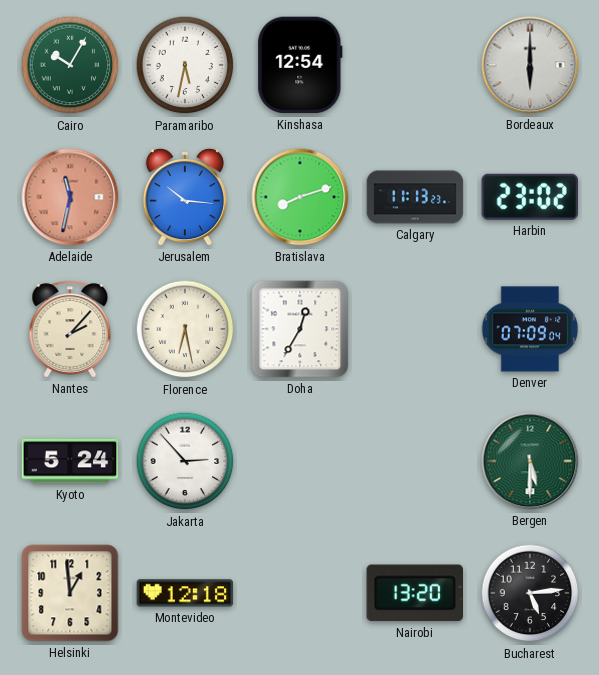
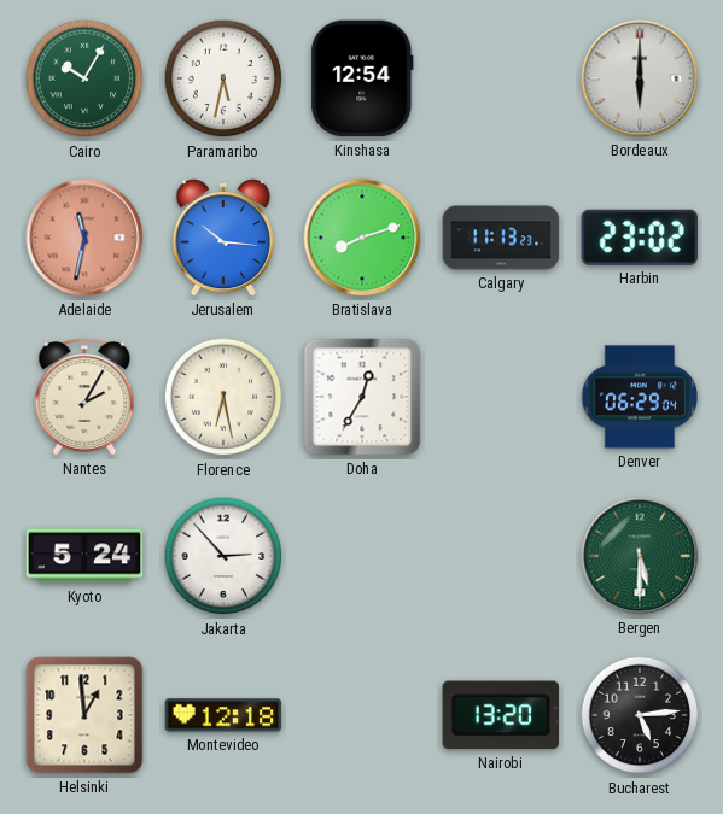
Nantes: 2:07 -> 2:05
Denver: 07:09 -> 06:29
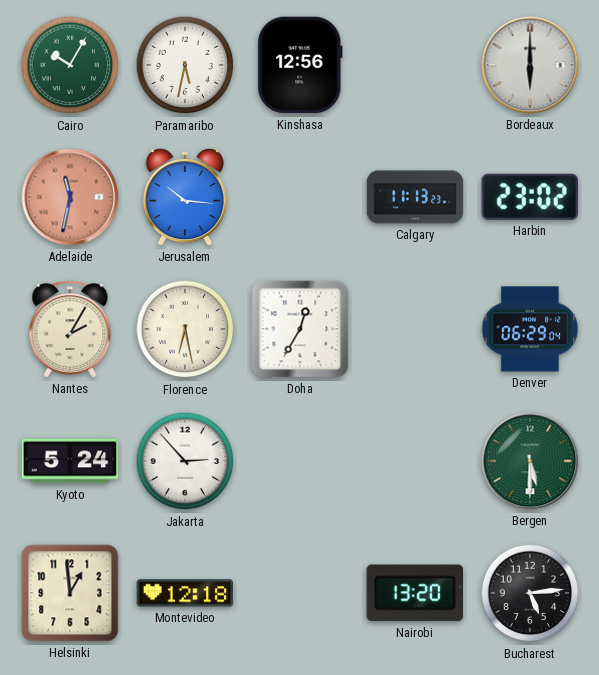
Kinshasa: 12:54 -> 12:56
Bratislava: 8:12 -> none
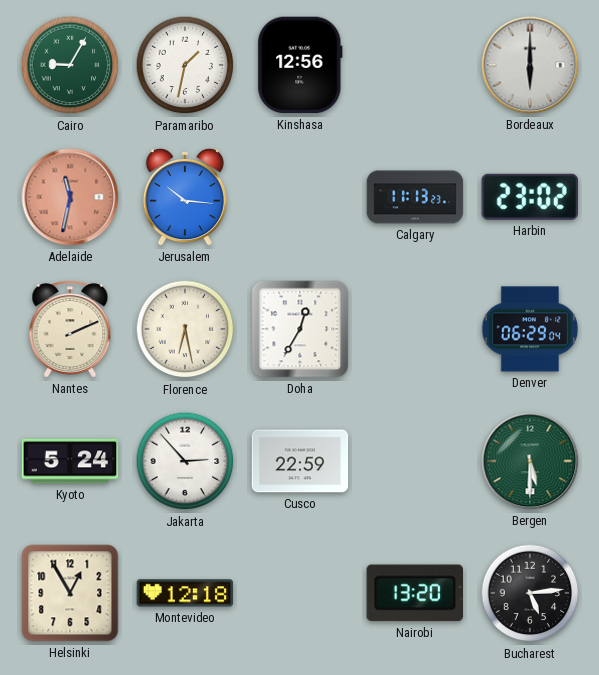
Cairo: 10:05 -> 9:05
Paramaribo: 5:32 -> 1:32
Nantes: 2:05 -> 2:11
Cusco: none -> 22:59
Helsinki: 12:59 -> 12:55
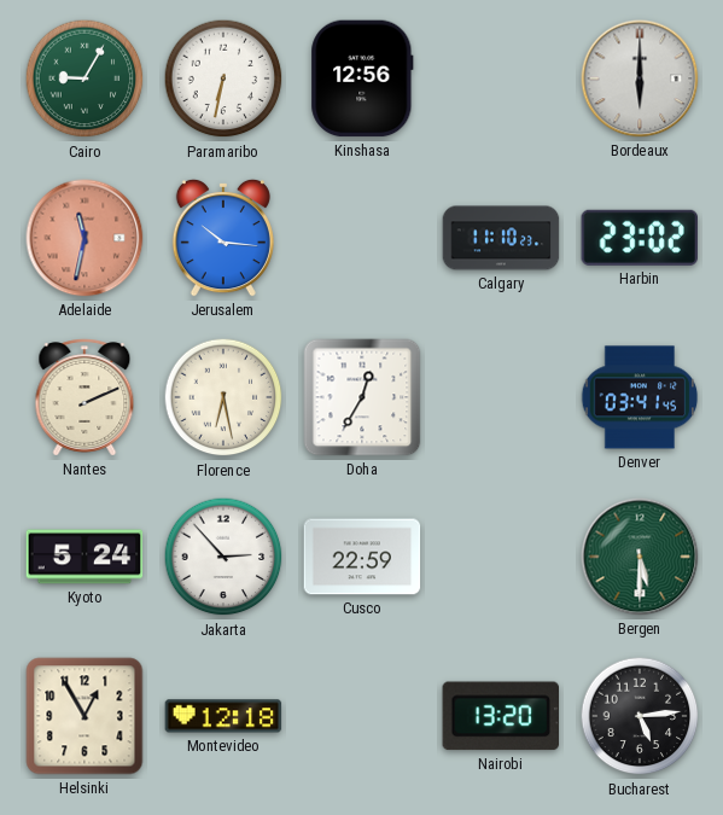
Paramaribo: 1:32 -> 6:32
Calgary: 11:13 -> 11:10
Denver: 06:29 -> 03:41
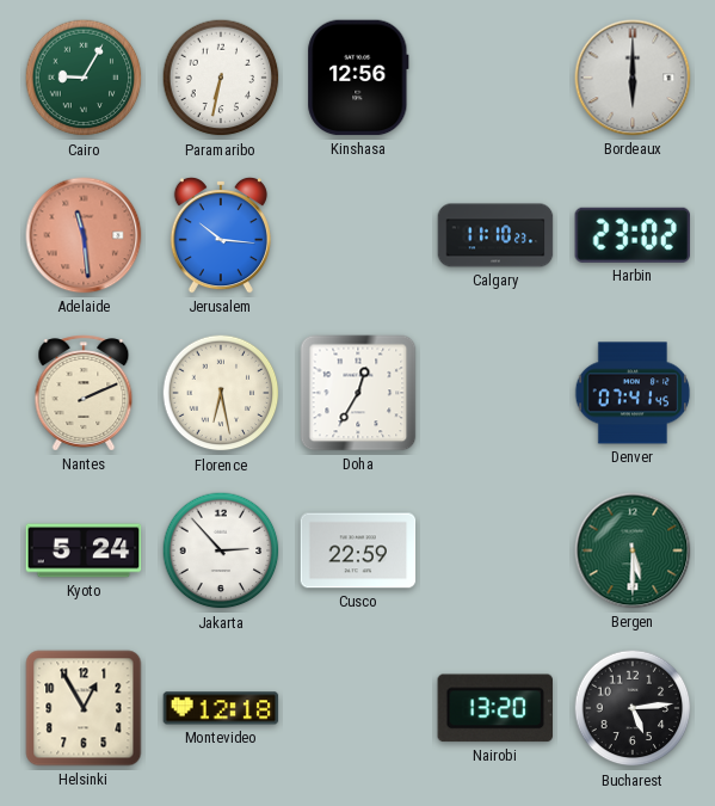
Adelaide: 11:32 -> 11:29
Denver: 03:41 -> 07:41
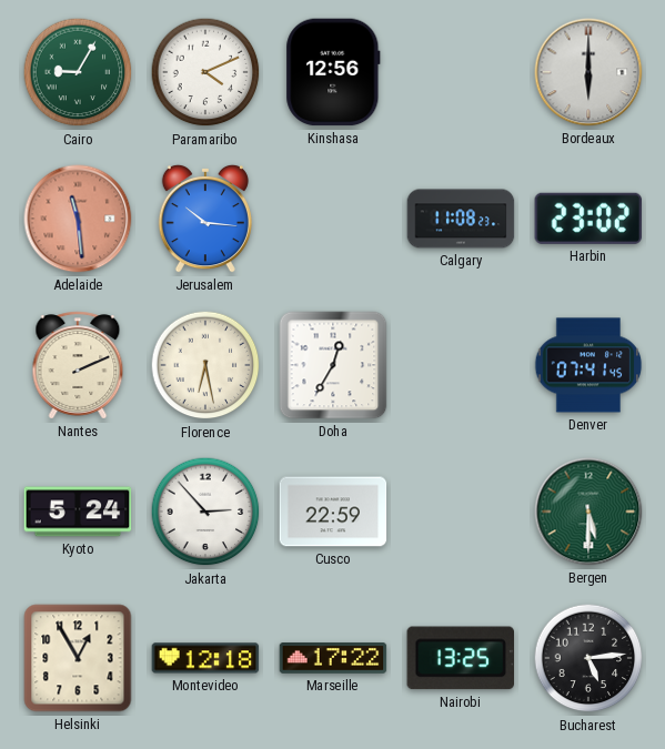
Paramaribo: 6:32 -> 4:11
Calgary: 11:10 -> 11:08
Marseille: none -> 17:22
Nairobi: 13:20 -> 13:25
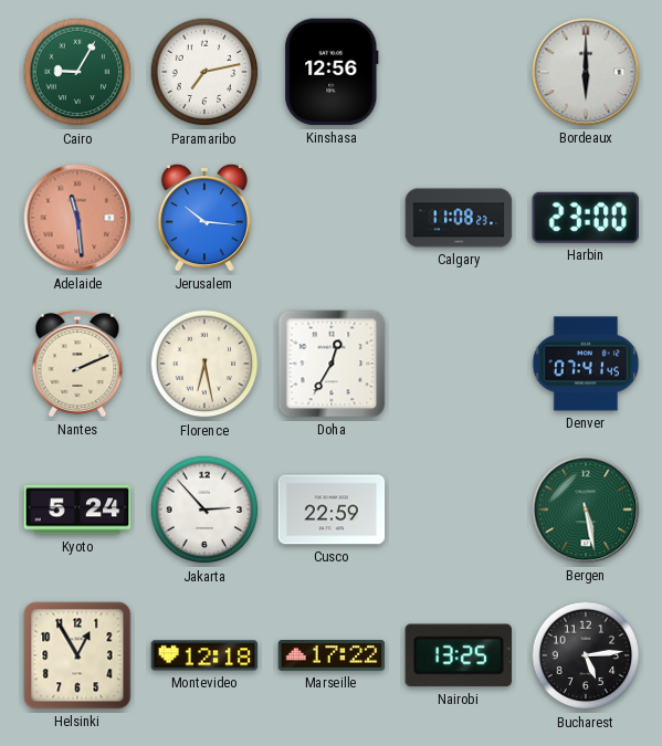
Paramaribo: 4:11 -> 7:13
Harbin: 23:02 -> 23:00
Bergen: 5:30 -> 5:28
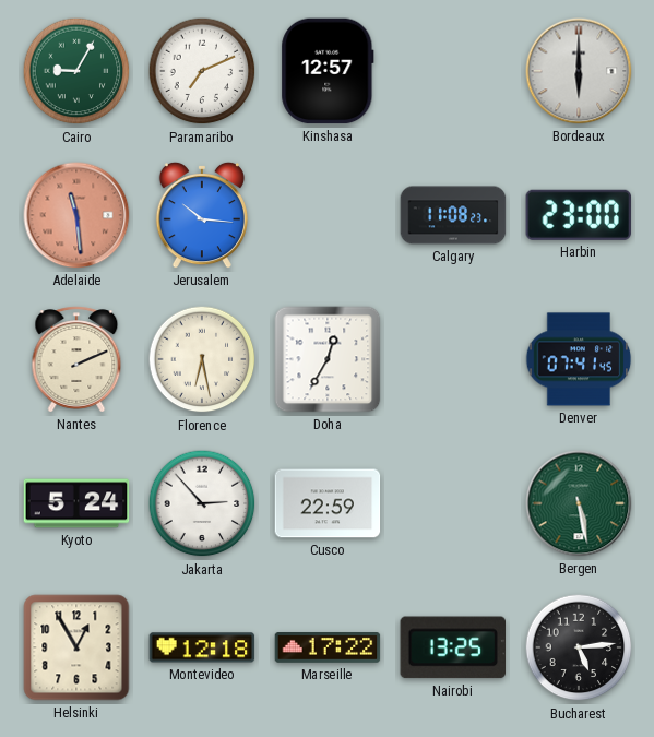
Paramaribo: 7:13 -> 7:11
Kinshasa: 12:56 -> 12:57
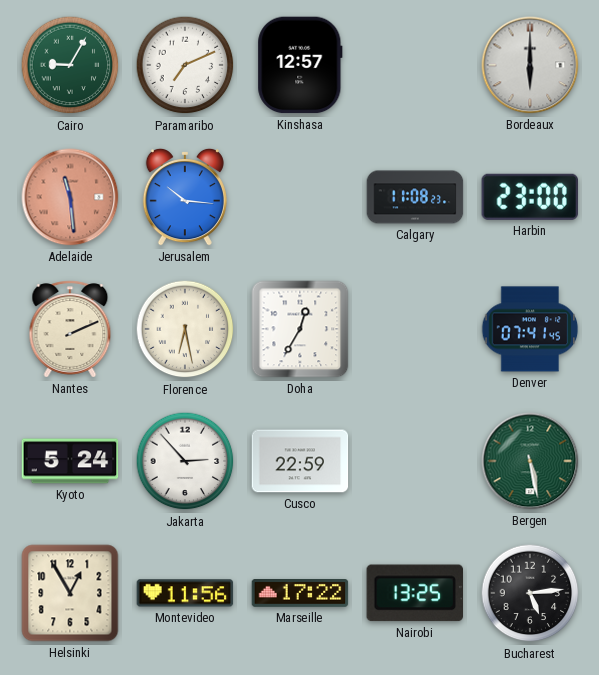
Montevideo: 12:18 -> 11:56
